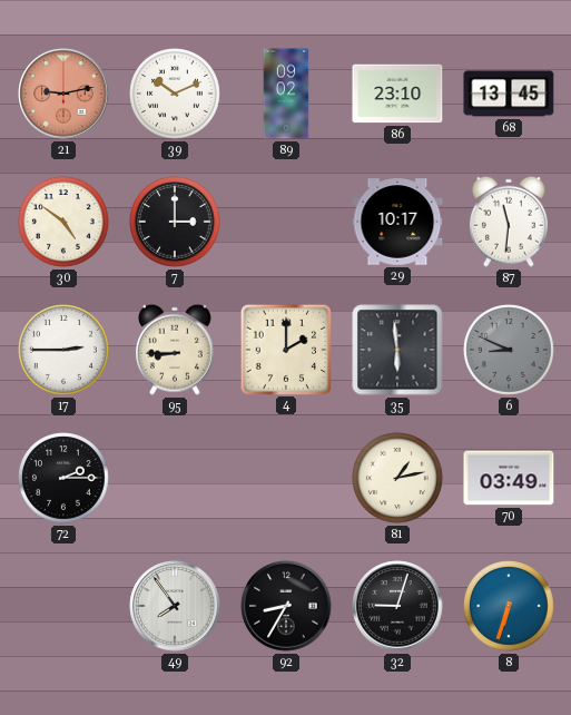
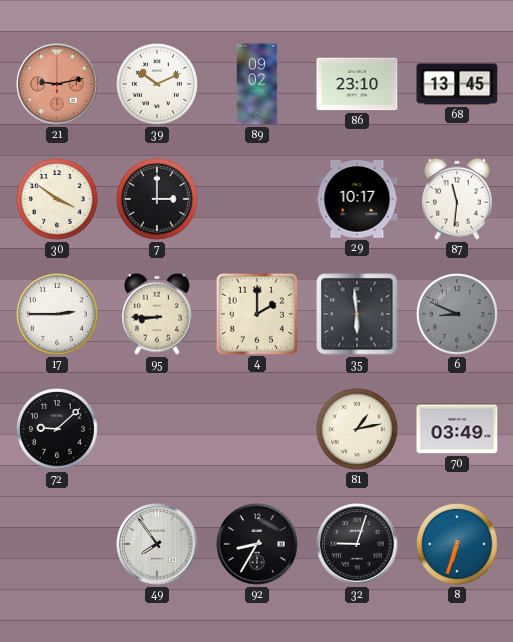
30: 4:51 -> 3:51
72: 2:15 -> 9:08
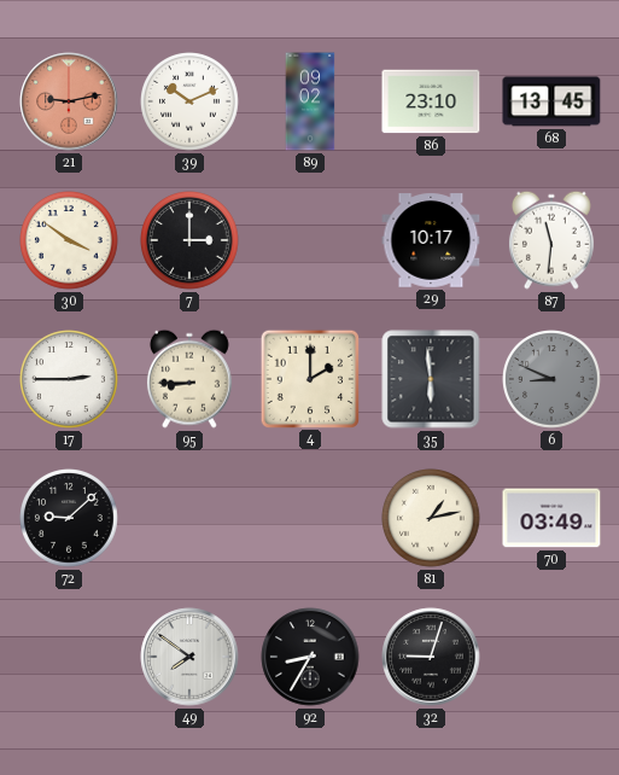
49: 7:54 -> 7:51
8: 6:33 -> none
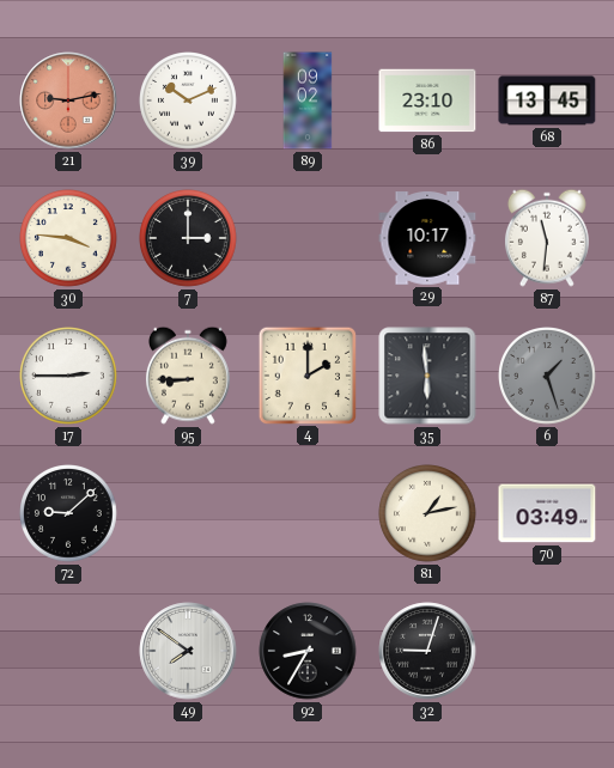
30: 3:51 -> 3:46
6: 8:49 -> 1:27
